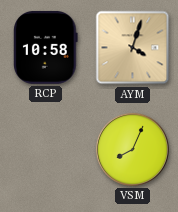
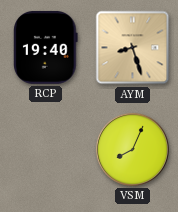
RCP: 10:58 -> 19:40
AYM: 4:03 -> 8:27
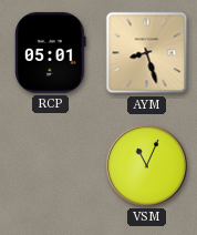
RCP: 19:40 -> 05:01
VSM: 8:04 -> 11:04
